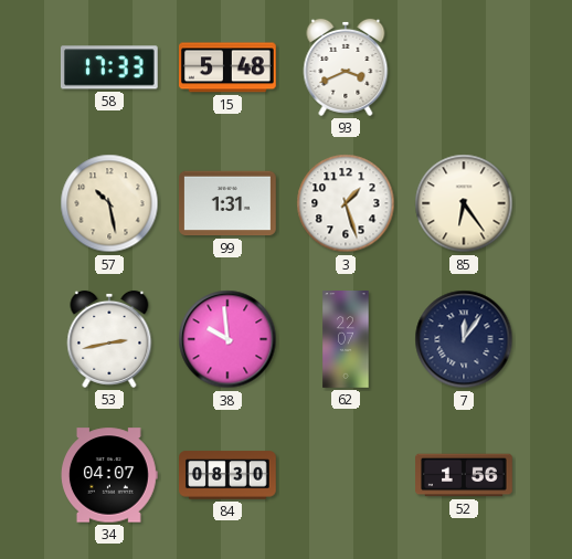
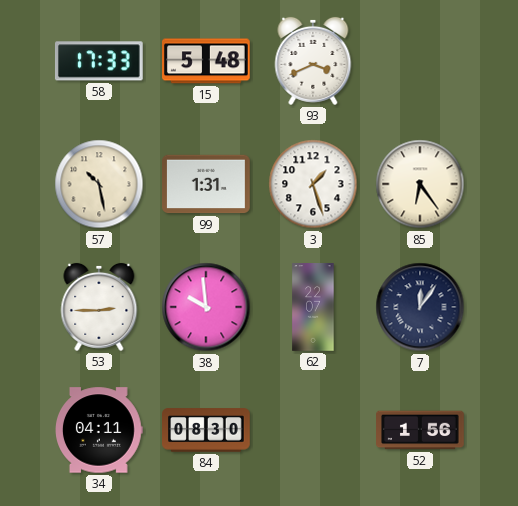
53: 2:43 -> 2:45
34: 04:07 -> 04:11
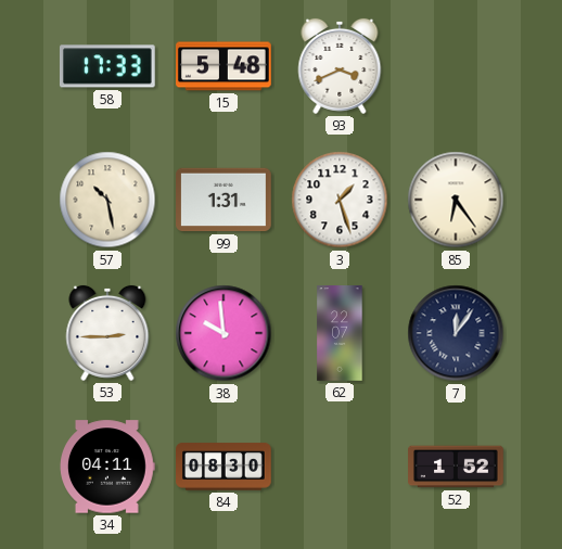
52: 1:56 -> 1:52
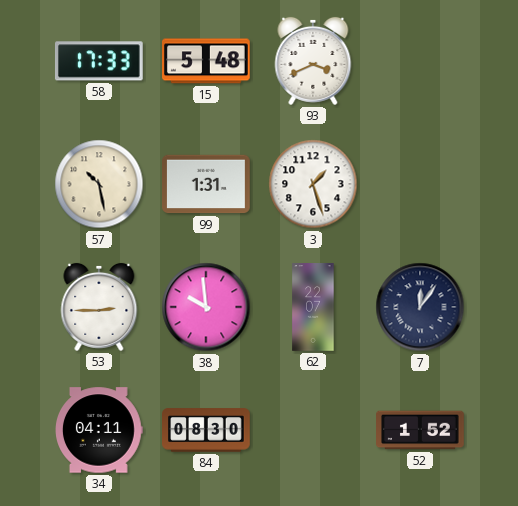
85: 6:24 -> none
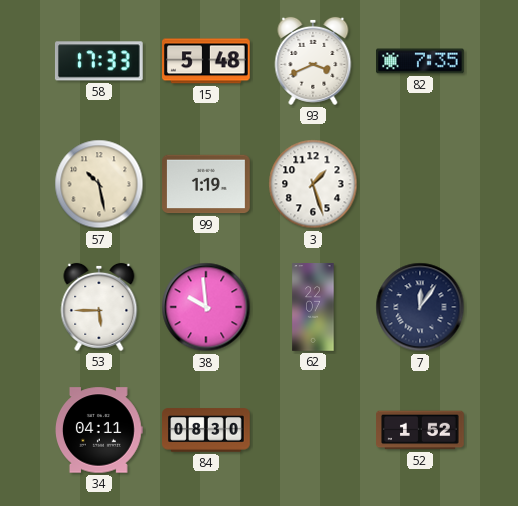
82: none -> 7:35
99: 1:31 -> 1:19
53: 2:45 -> 5:45
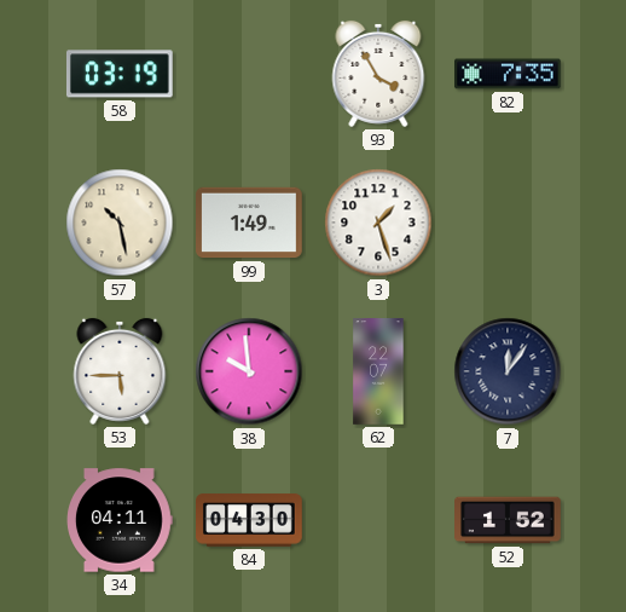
58: 17:33 -> 03:19
15: 5:48 -> none
93: 3:41 -> 3:55
99: 1:19 -> 1:49
84: 08:30 -> 04:30
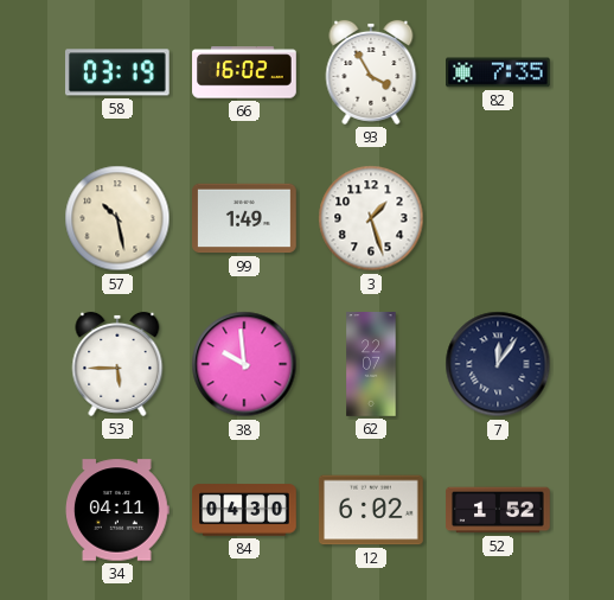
66: none -> 16:02
12: none -> 6:02
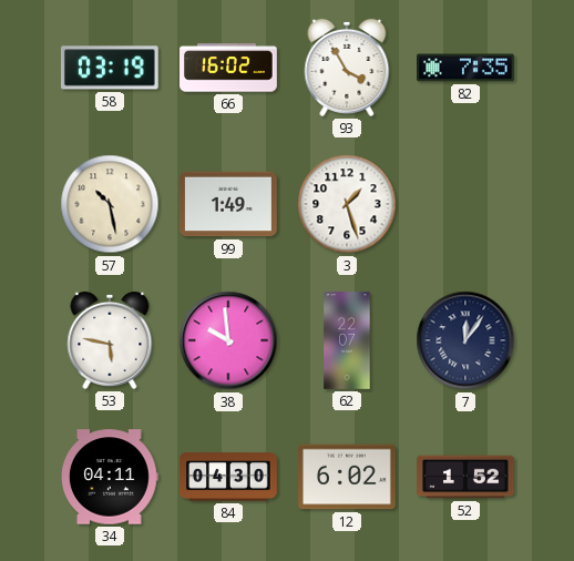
53: 5:45 -> 5:47
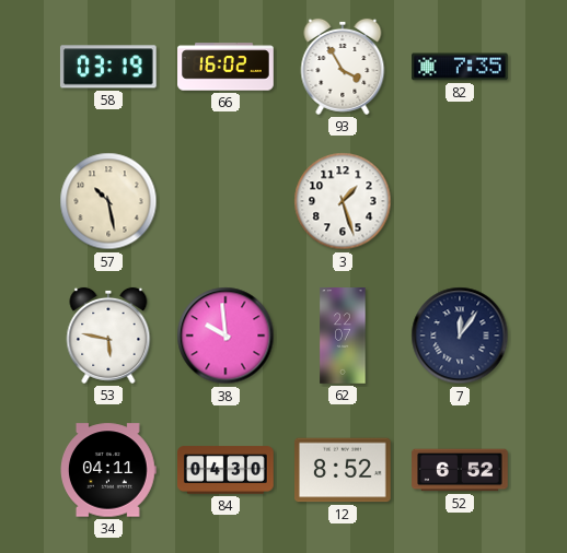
99: 1:49 -> none
12: 6:02 -> 8:52
52: 1:52 -> 6:52
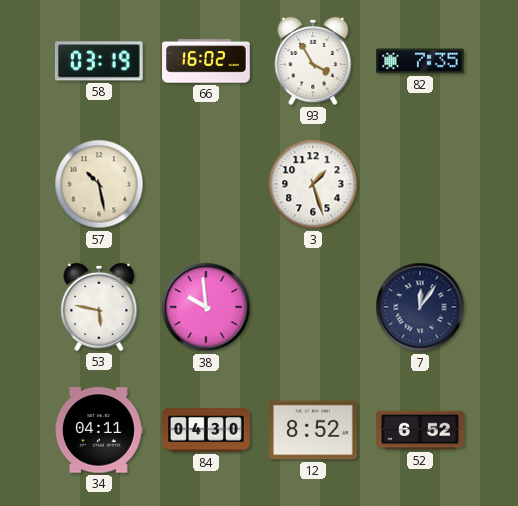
62: 22:07 -> none
